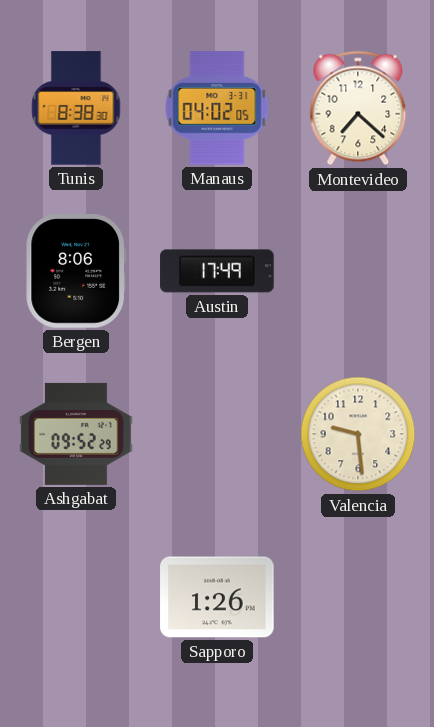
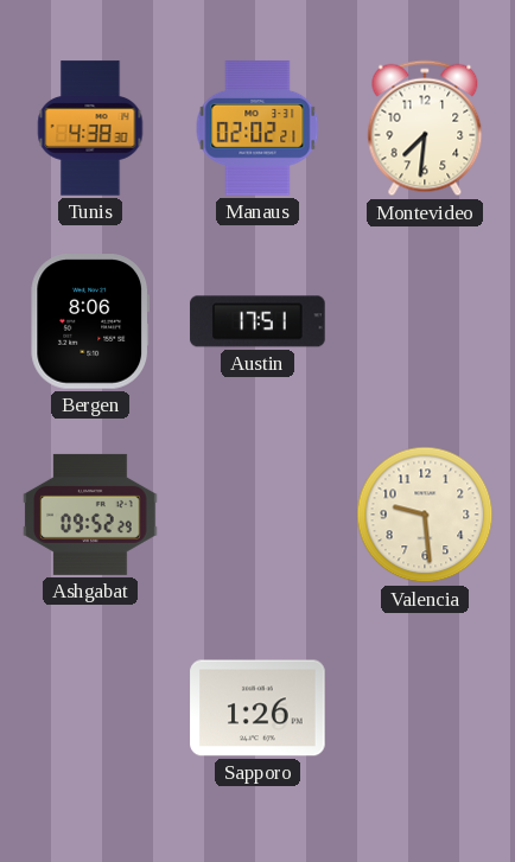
Tunis: 8:38 -> 4:38
Manaus: 04:02 -> 02:02
Montevideo: 7:22 -> 7:31
Austin: 17:49 -> 17:51
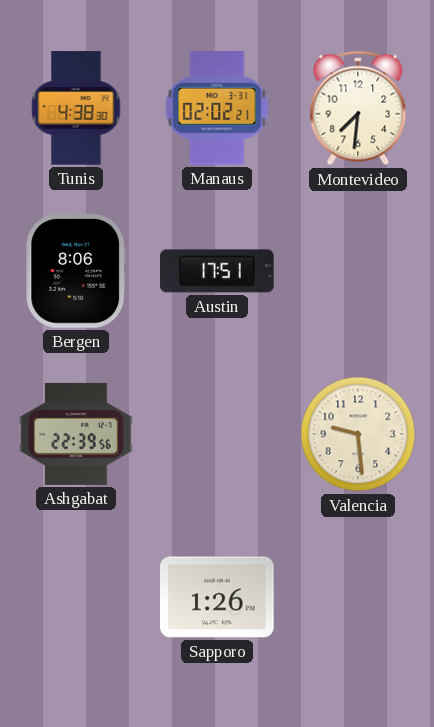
Ashgabat: 09:52 -> 22:39
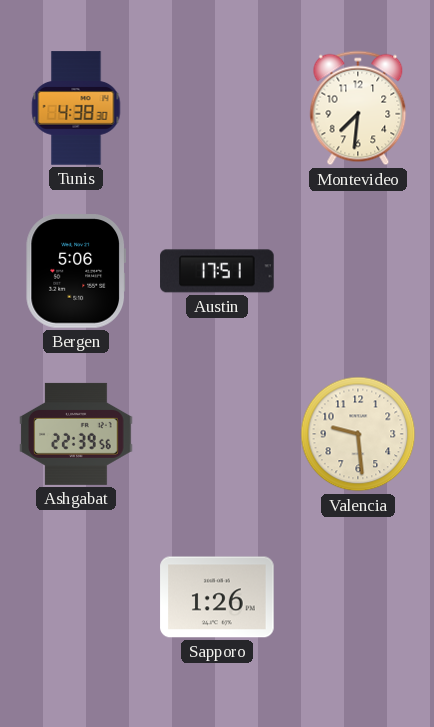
Manaus: 02:02 -> none
Bergen: 8:06 -> 5:06
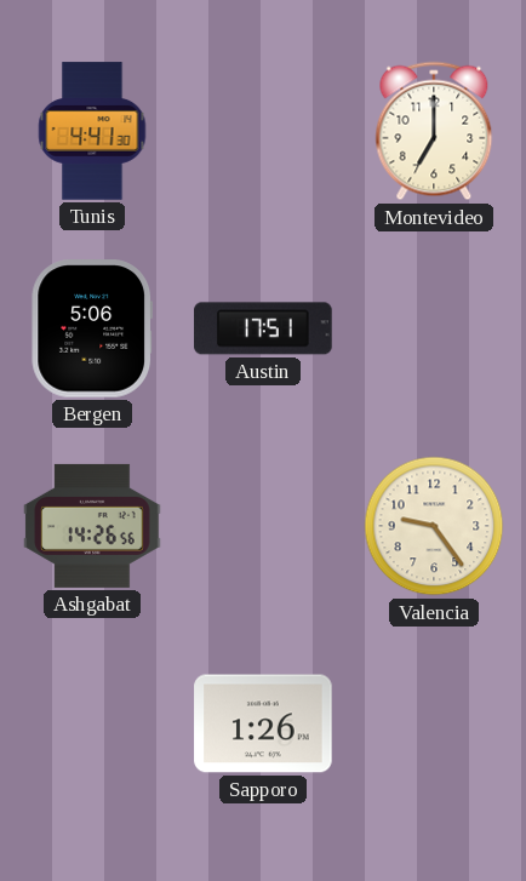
Tunis: 4:38 -> 4:41
Montevideo: 7:31 -> 7:00
Ashgabat: 22:39 -> 14:26
Valencia: 9:29 -> 9:24
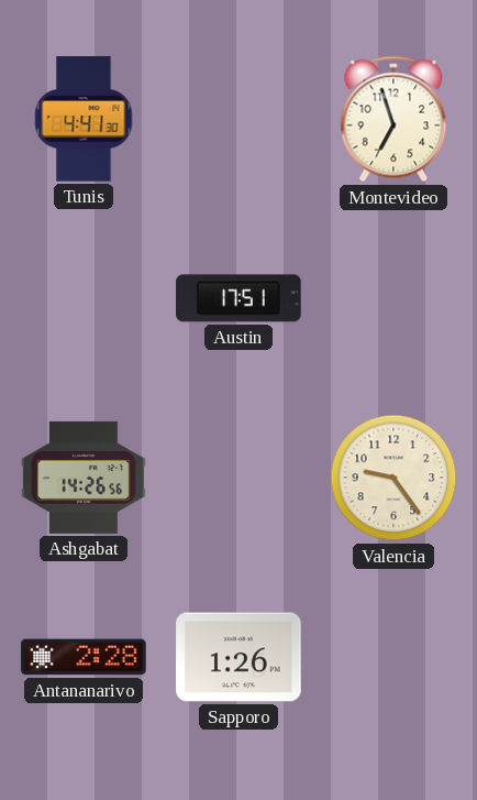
Montevideo: 7:00 -> 6:57
Bergen: 5:06 -> none
Antananarivo: none -> 2:28
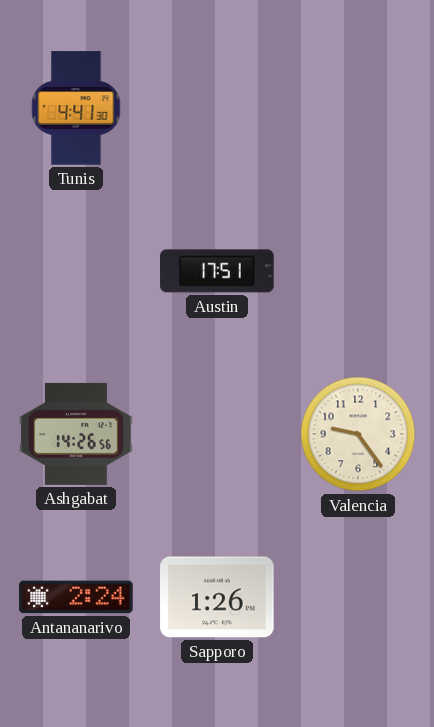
Montevideo: 6:57 -> none
Antananarivo: 2:28 -> 2:24
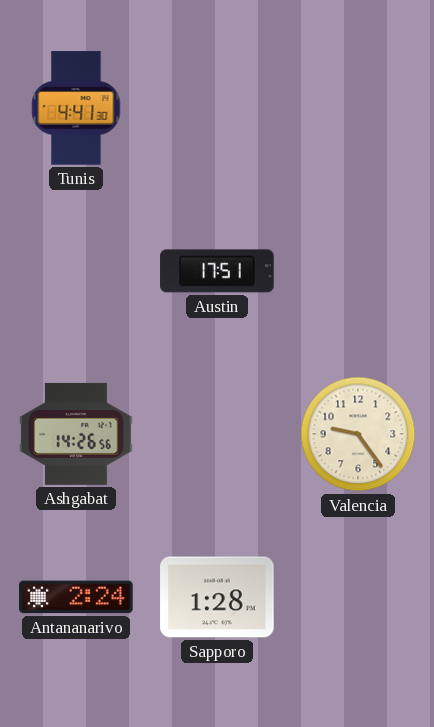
Sapporo: 1:26 -> 1:28
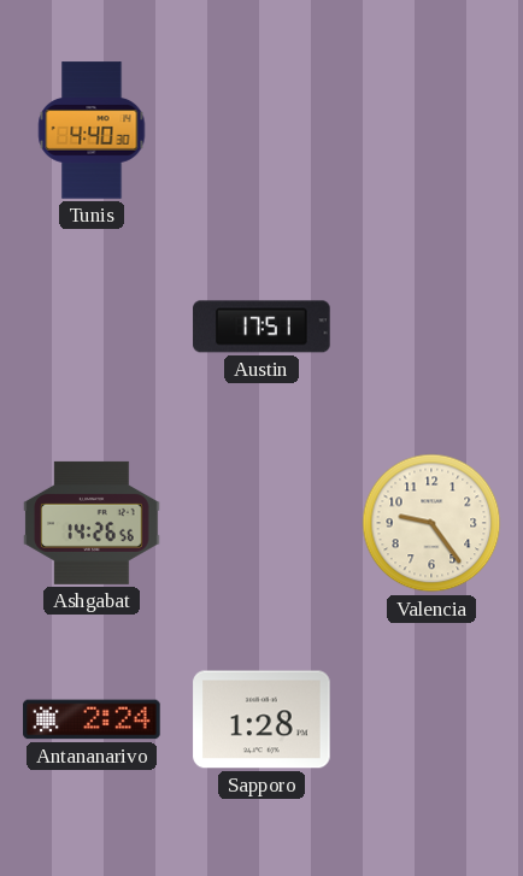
Tunis: 4:41 -> 4:40
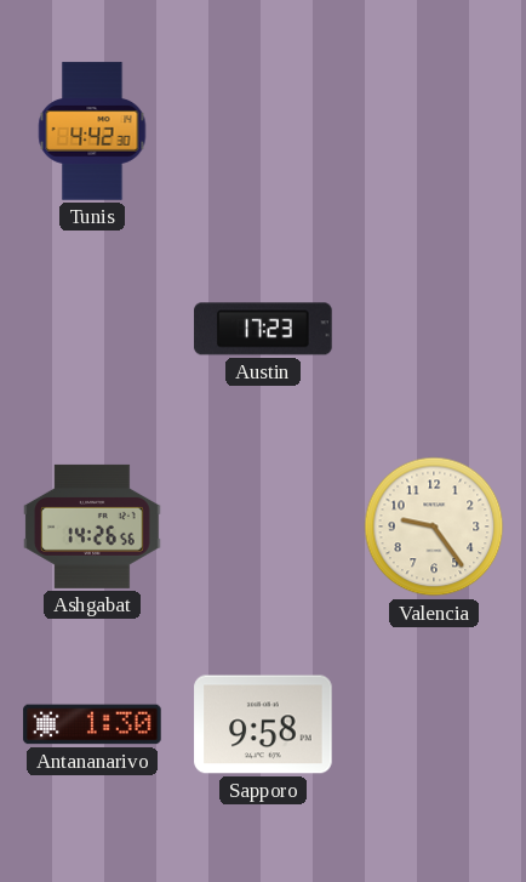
Tunis: 4:40 -> 4:42
Austin: 17:51 -> 17:23
Antananarivo: 2:24 -> 1:30
Sapporo: 1:28 -> 9:58
